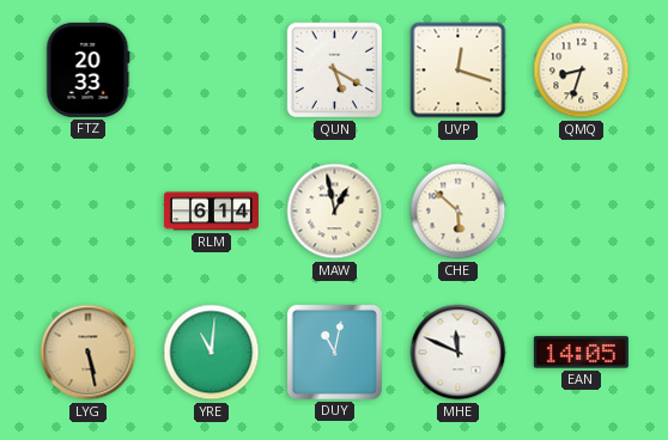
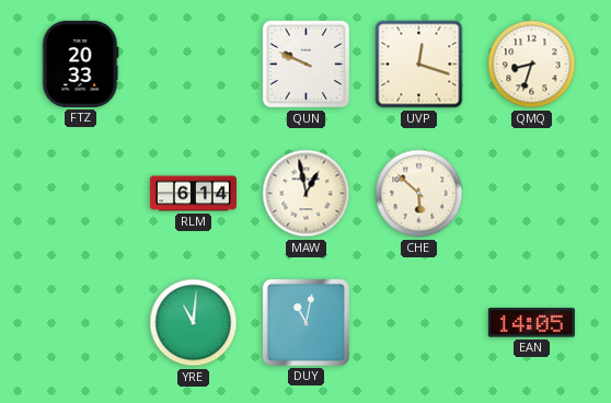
QUN: 5:20 -> 9:49
LYG: 5:28 -> none
MHE: 11:49 -> none
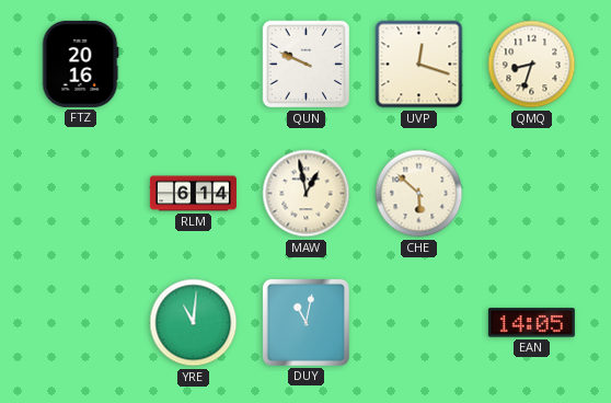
FTZ: 20:33 -> 20:16
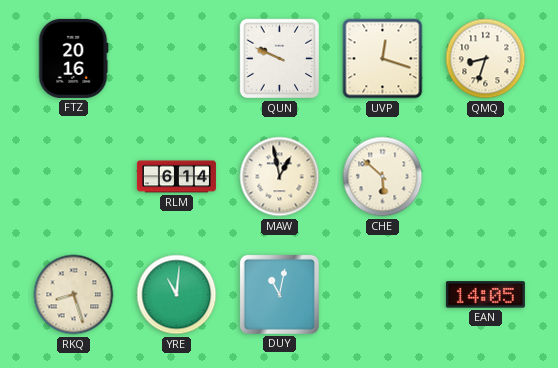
RKQ: none -> 8:27
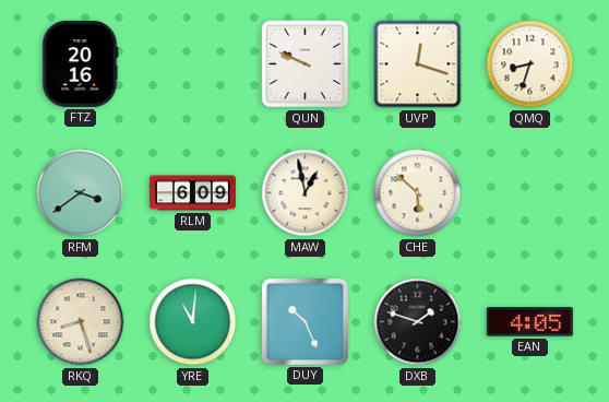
RFM: none -> 3:39
RLM: 6:14 -> 6:09
DUY: 11:02 -> 10:26
DXB: none -> 1:48
EAN: 14:05 -> 4:05
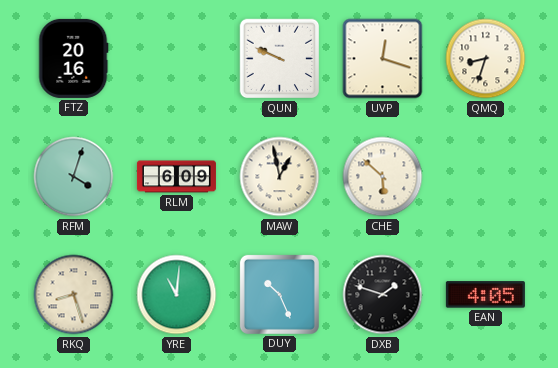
RFM: 3:39 -> 4:03
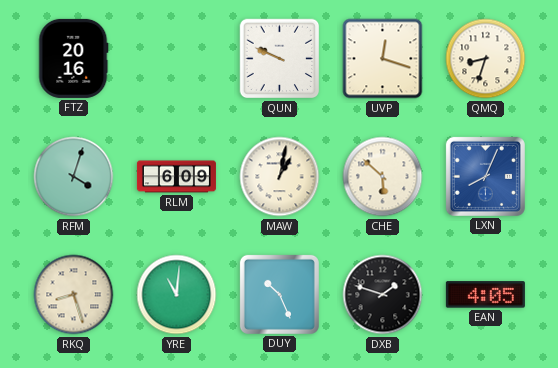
MAW: 12:58 -> 1:02
LXN: none -> 8:04
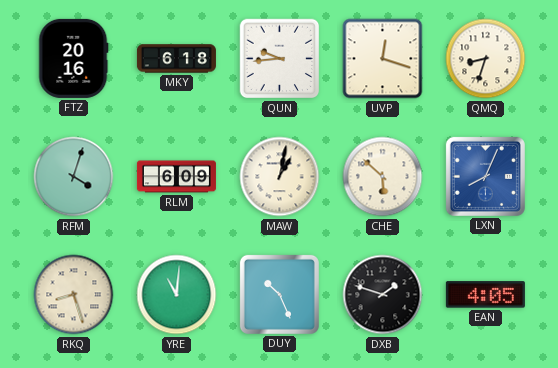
MKY: none -> 6:18
QUN: 9:49 -> 9:44
